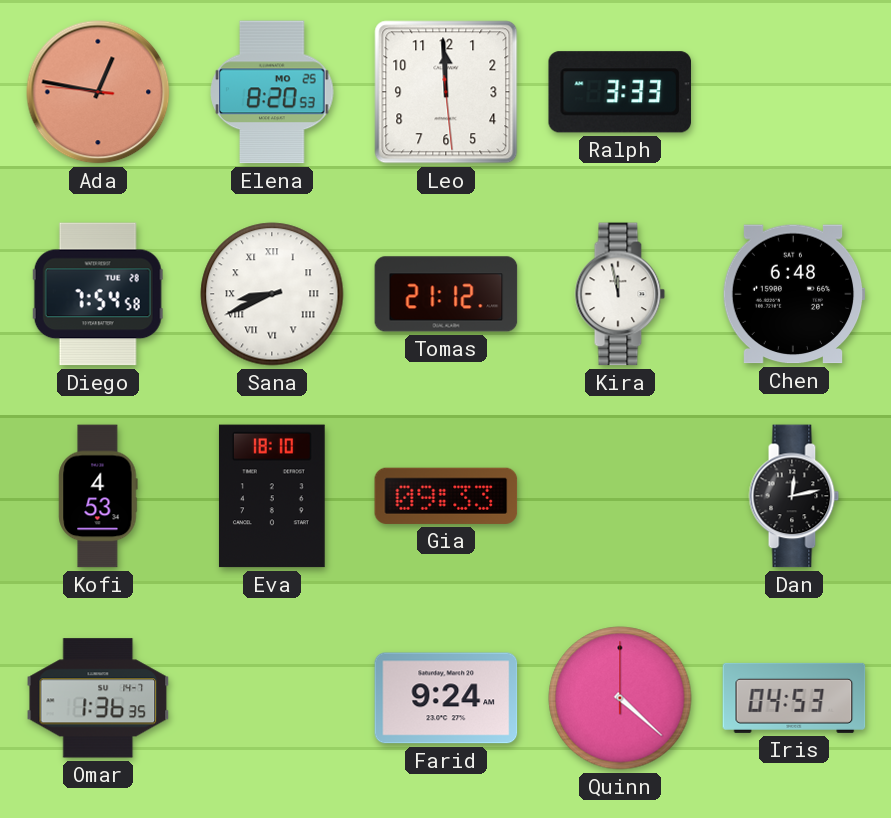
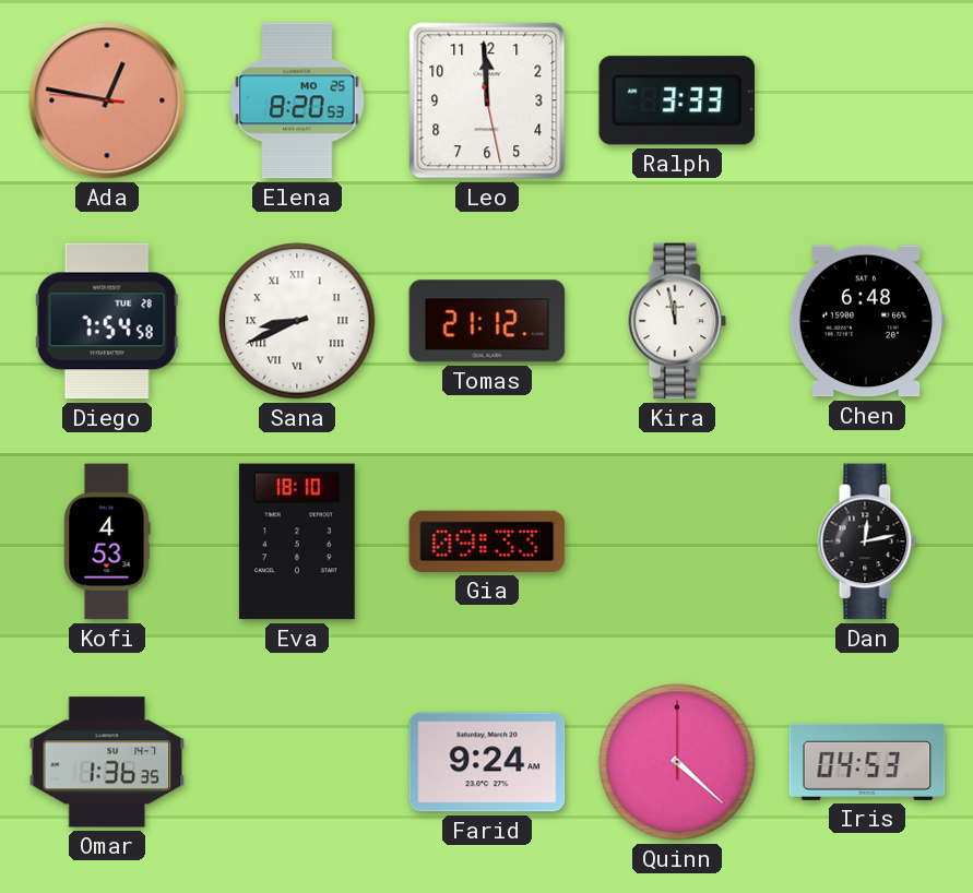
Leo: 11:59:29 -> 11:59:28
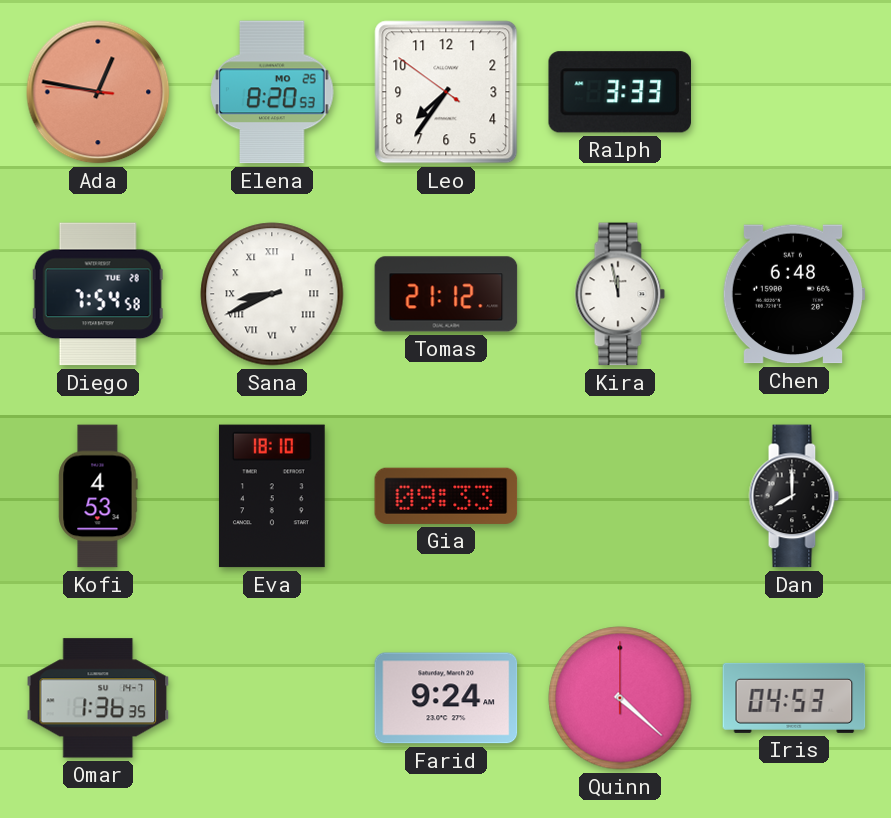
Leo: 11:59 -> 7:35
Dan: 12:13 -> 8:00
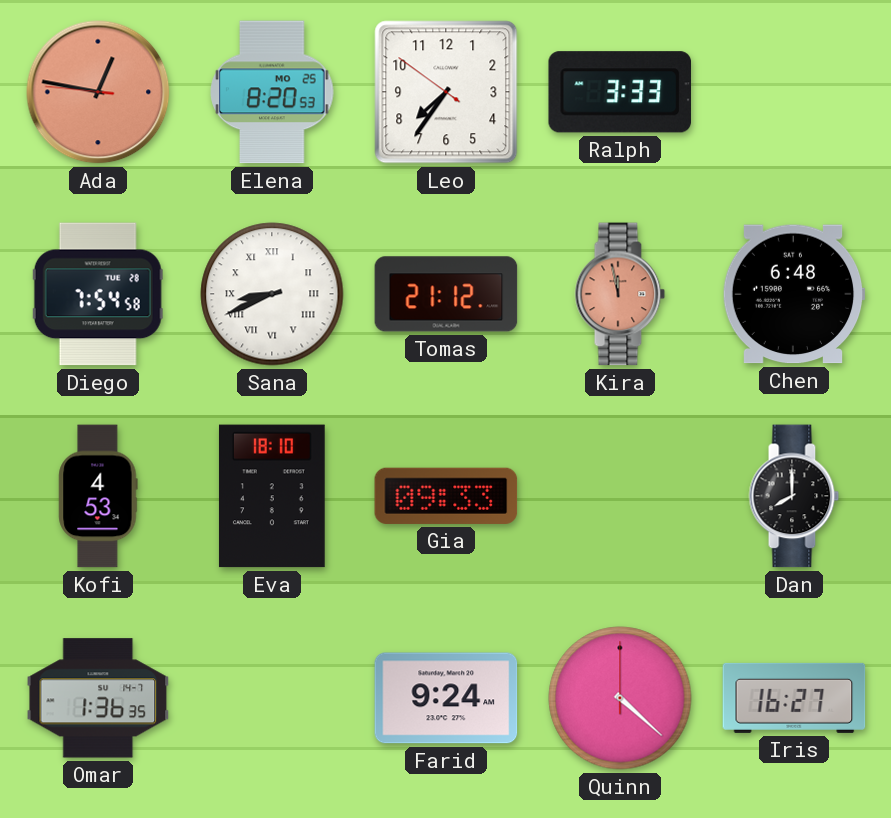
Kira dial: white -> salmon
Iris: 04:53 -> 16:27
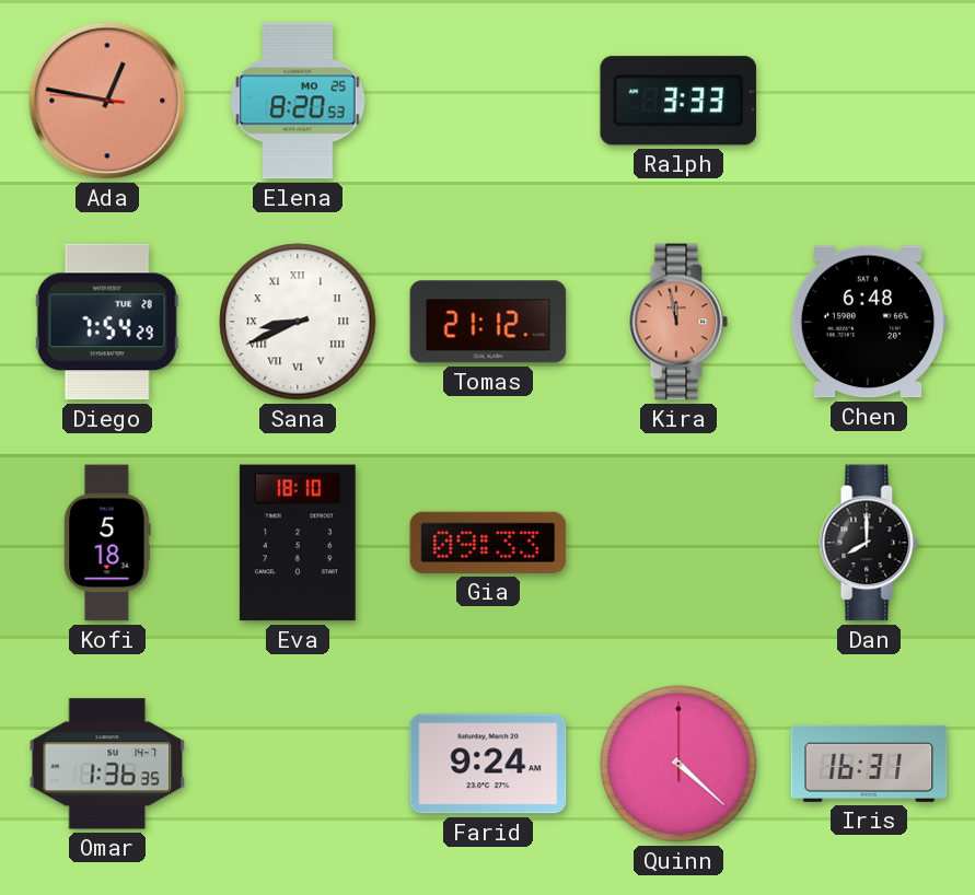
Leo: 7:35 -> none
Diego: 7:54:58 -> 7:54:29
Kofi: 4:53 -> 5:18
Iris: 16:27 -> 16:31
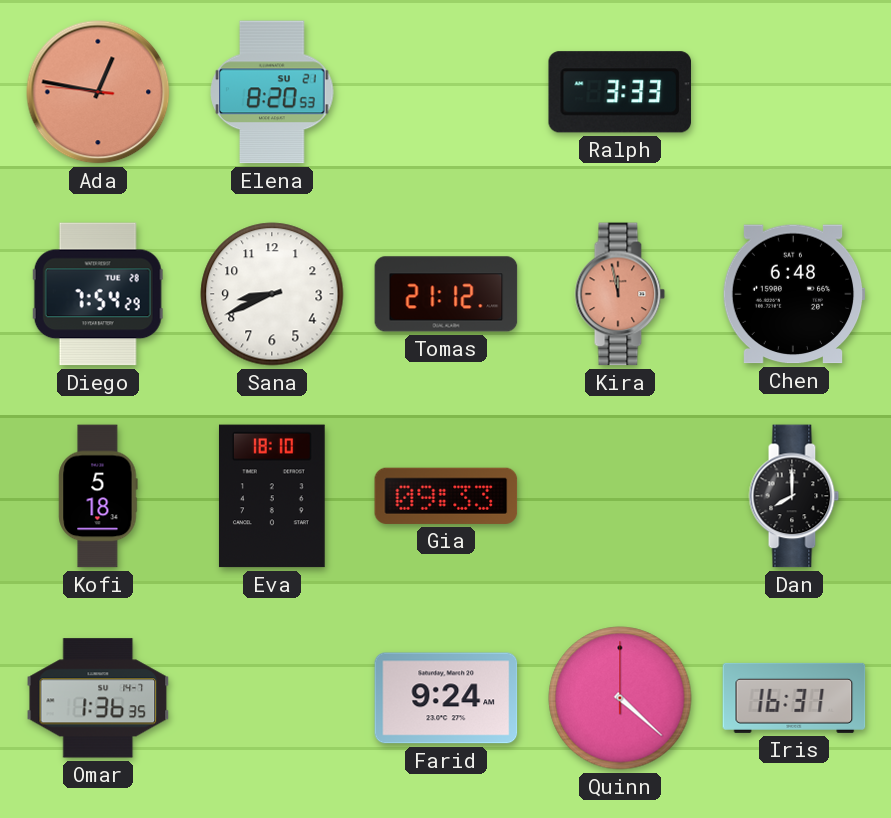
Elena date: MO 25 -> SU 21
Sana numerals: Roman -> Arabic
